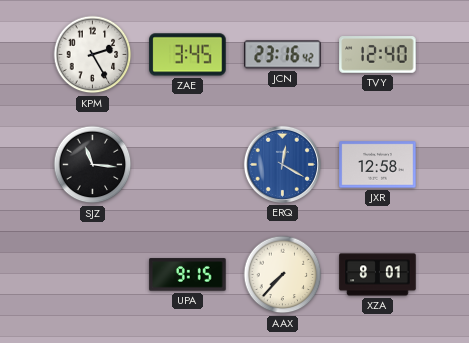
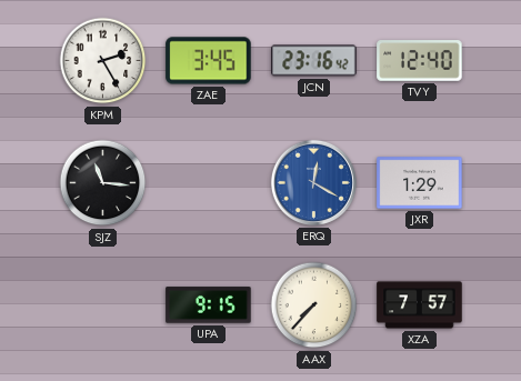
JXR: 12:58 -> 1:29
XZA: 8:01 -> 7:57
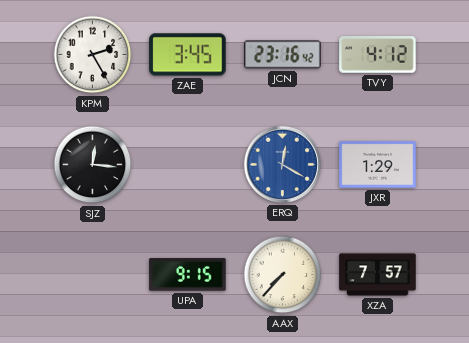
TVY: 12:40 -> 4:12
SJZ: 11:16 -> 12:16
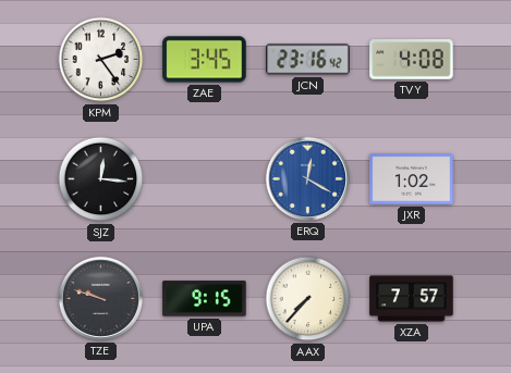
KPM: 2:25 -> 2:24
TVY: 4:12 -> 4:08
JXR: 1:29 -> 1:02
TZE: none -> 9:48
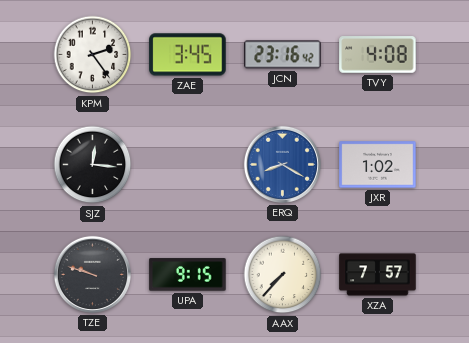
ERQ: 12:20 -> 8:20
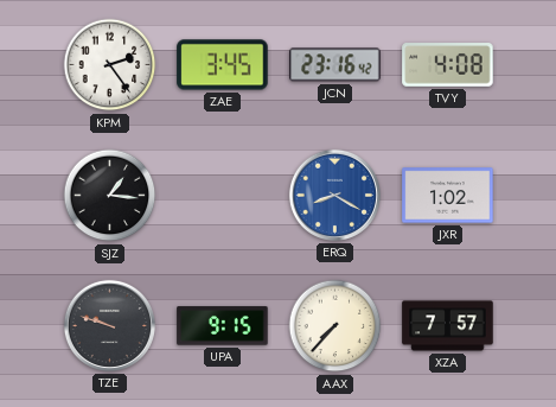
SJZ: 12:16 -> 1:16
